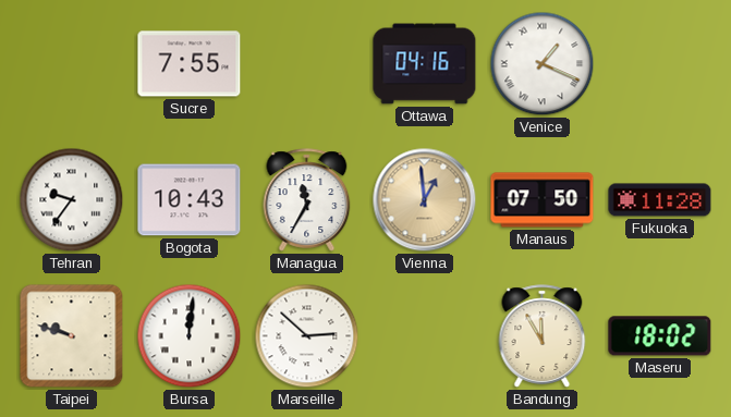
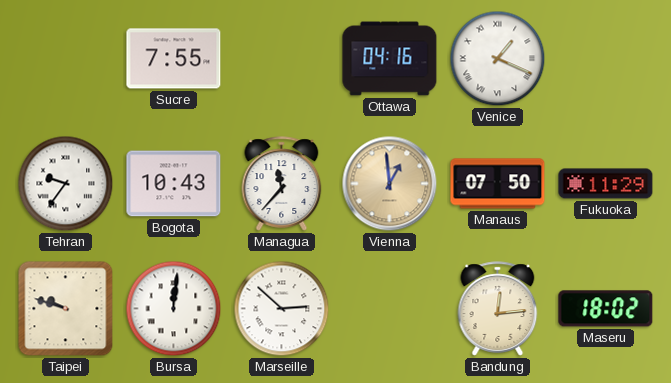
Managua: 11:35 -> 11:37
Fukuoka: 11:28 -> 11:29
Bandung: 11:55 -> 12:14
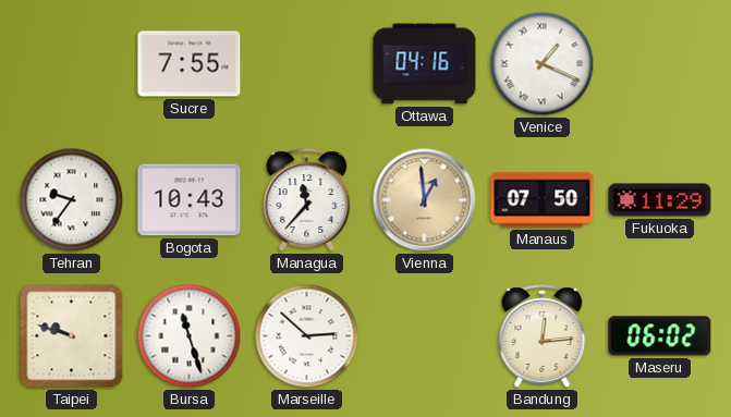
Bursa: 12:01 -> 11:27
Maseru: 18:02 -> 06:02
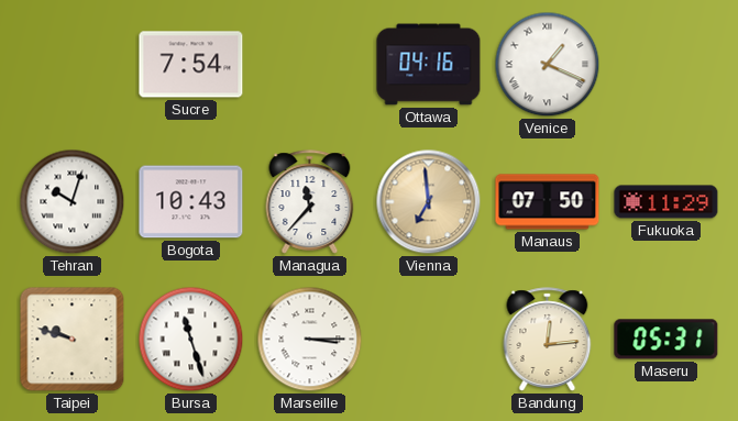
Sucre: 7:55 -> 7:54
Tehran: 9:36 -> 10:03
Vienna: 12:59 -> 6:59
Marseille: 2:52 -> 3:15
Maseru: 06:02 -> 05:31
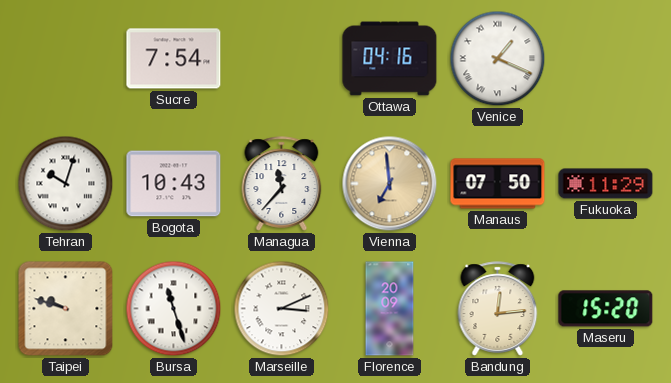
Marseille: 3:15 -> 3:11
Florence: none -> 20:09
Maseru: 05:31 -> 15:20
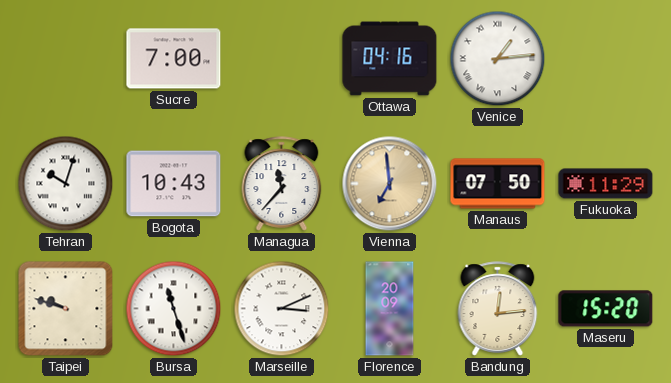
Sucre: 7:54 -> 7:00
Venice: 1:19 -> 1:14
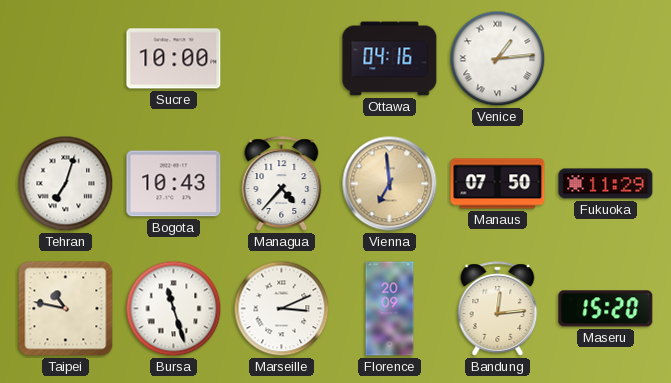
Sucre: 7:00 -> 10:00
Tehran: 10:03 -> 7:03
Managua: 11:37 -> 4:37
Taipei: 9:48 -> 10:47
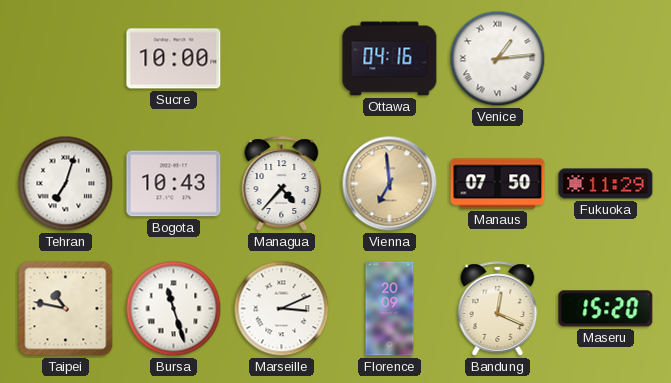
Bandung: 12:14 -> 12:19
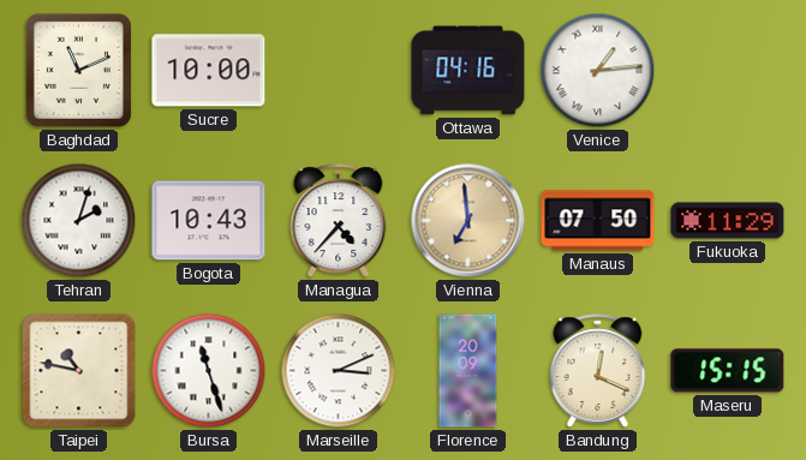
Baghdad: none -> 11:11
Tehran: 7:03 -> 2:03
Maseru: 15:20 -> 15:15
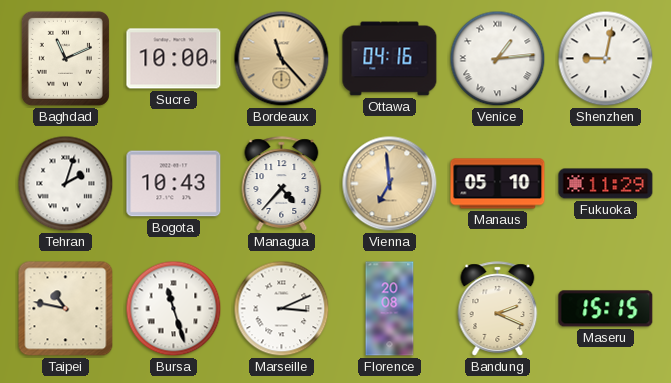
Bordeaux: none -> 11:23
Shenzhen: none -> 9:02
Manaus: 07:50 -> 05:10
Florence: 20:09 -> 20:08
Bandung: 12:19 -> 2:19
